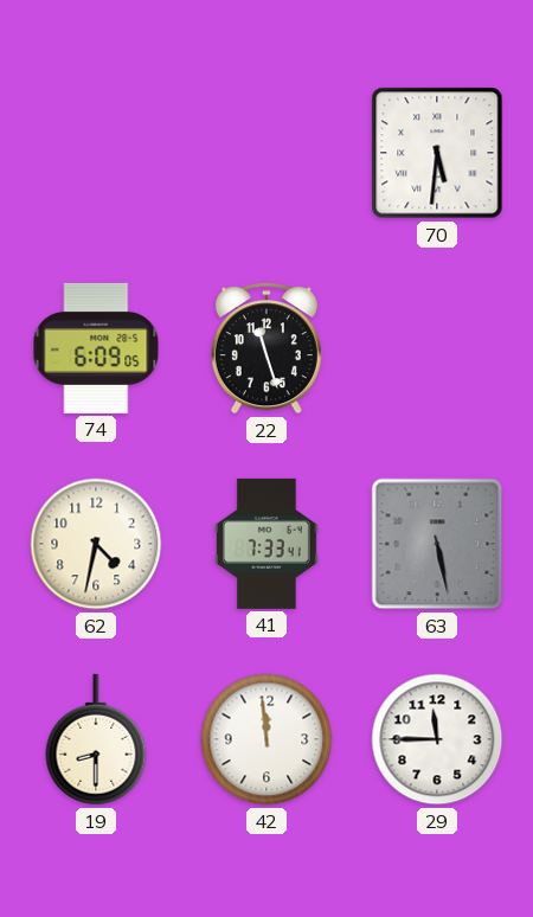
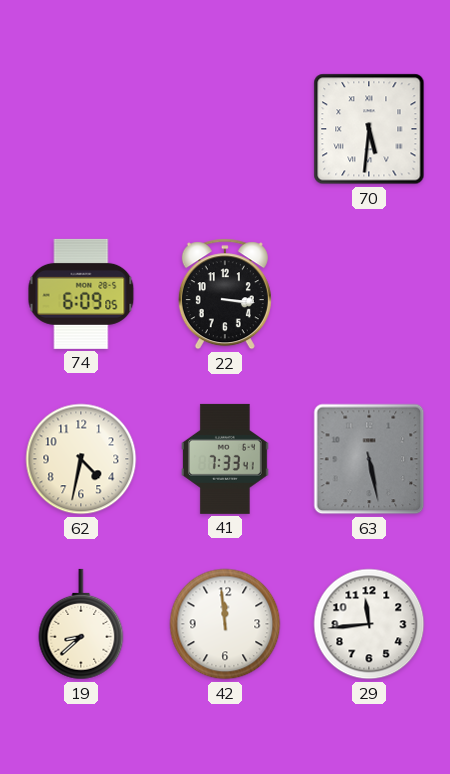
22: 11:27 -> 3:16
19: 8:30 -> 8:38
29: 11:45 -> 11:44
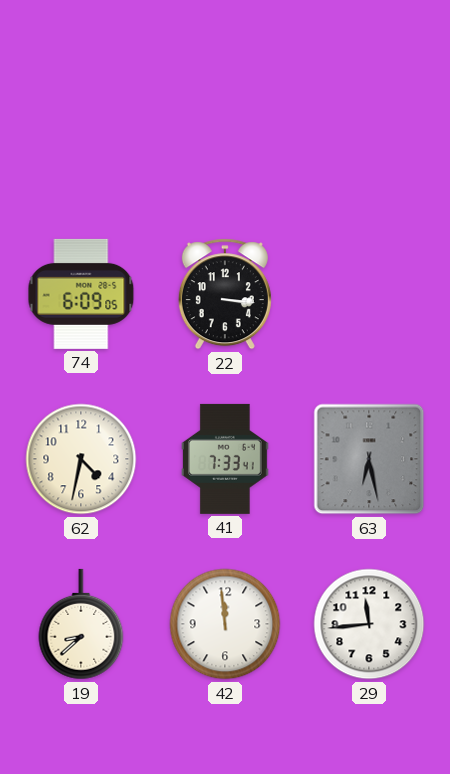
70: 5:31 -> none
63: 5:28 -> 6:28
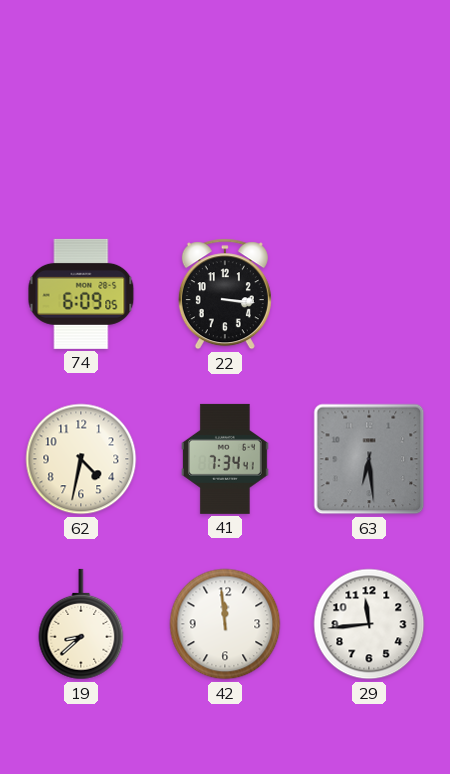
41: 7:33 -> 7:34
63: 6:28 -> 6:29
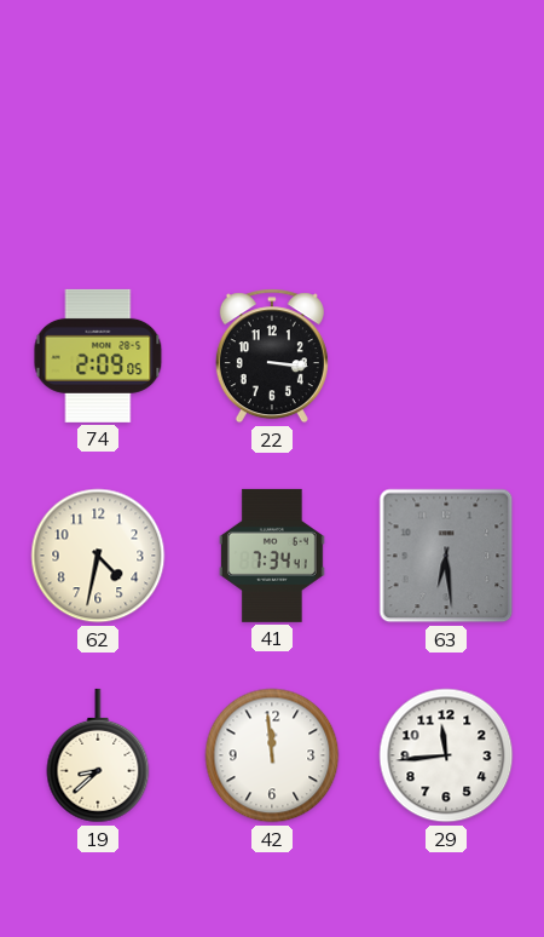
74: 6:09 -> 2:09
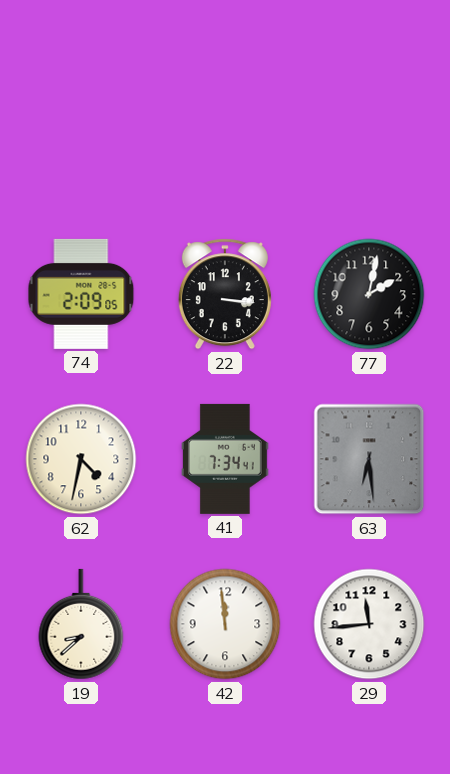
77: none -> 2:02
